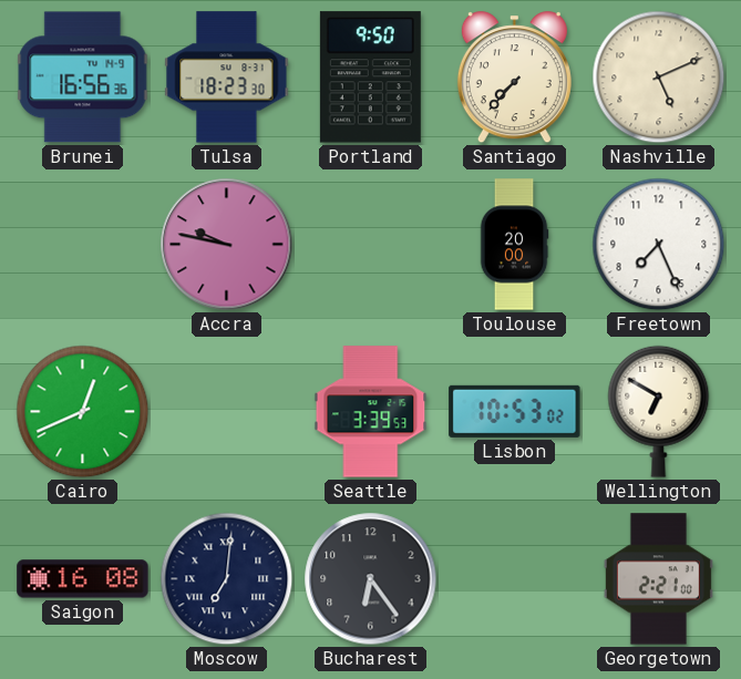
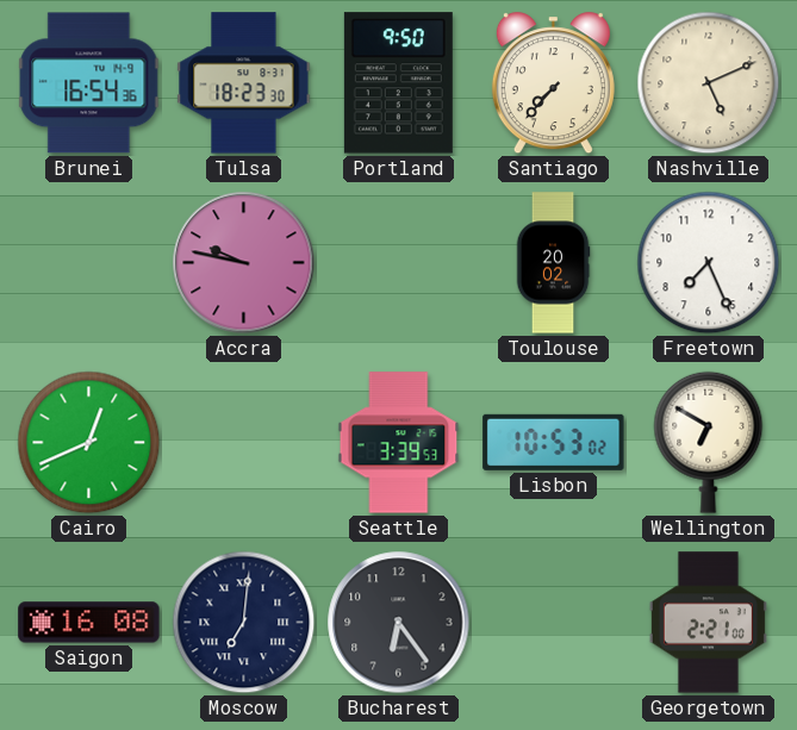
Brunei: 16:56 -> 16:54
Toulouse: 20:00 -> 20:02
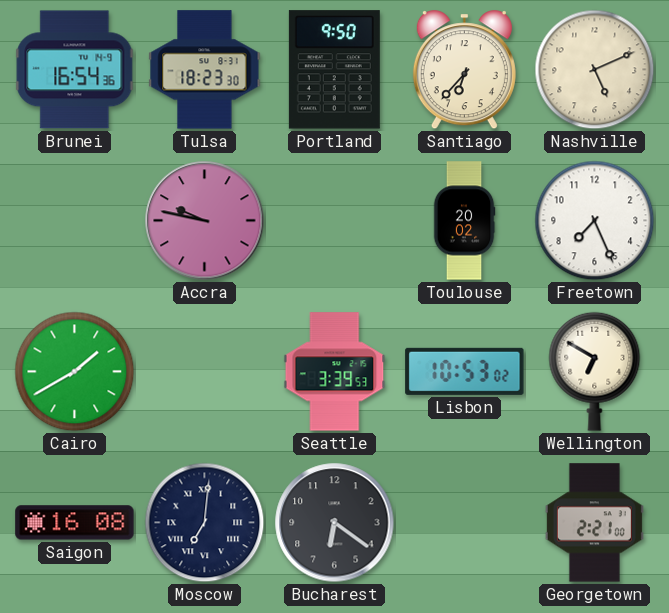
Santiago: 7:37 -> 6:37
Cairo: 12:41 -> 1:40
Bucharest: 6:24 -> 6:21
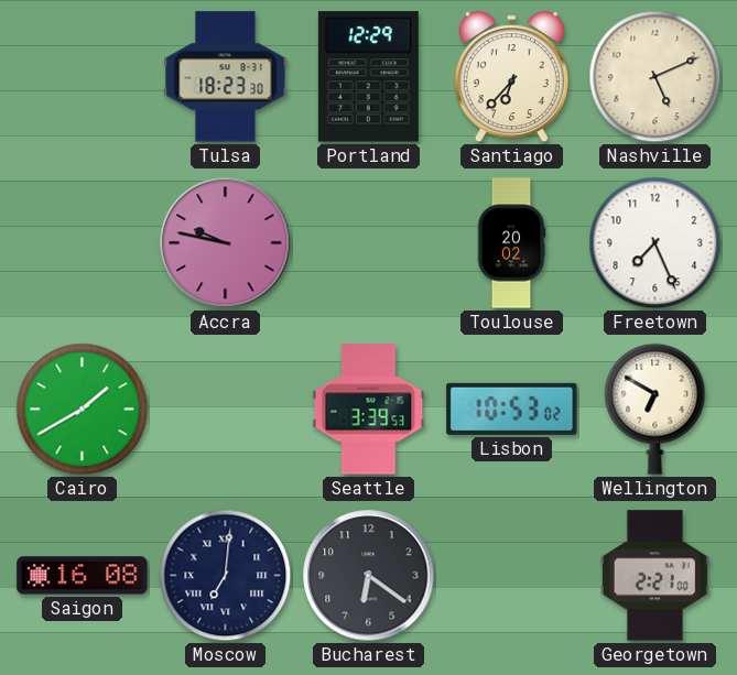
Brunei: 16:54 -> none
Portland: 9:50 -> 12:29
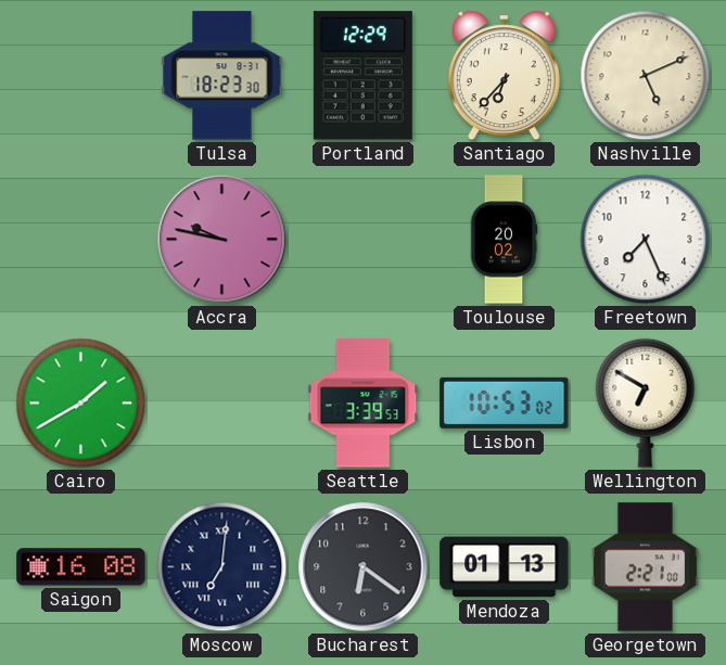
Mendoza: none -> 01:13
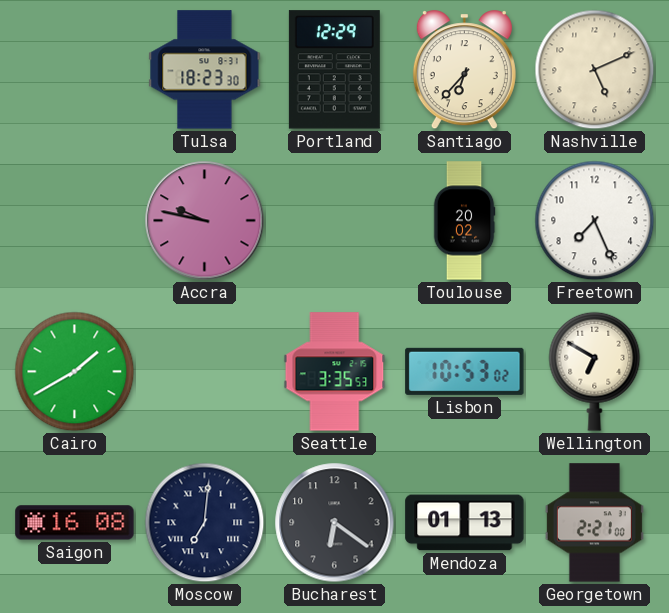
Seattle: 3:39 -> 3:35
